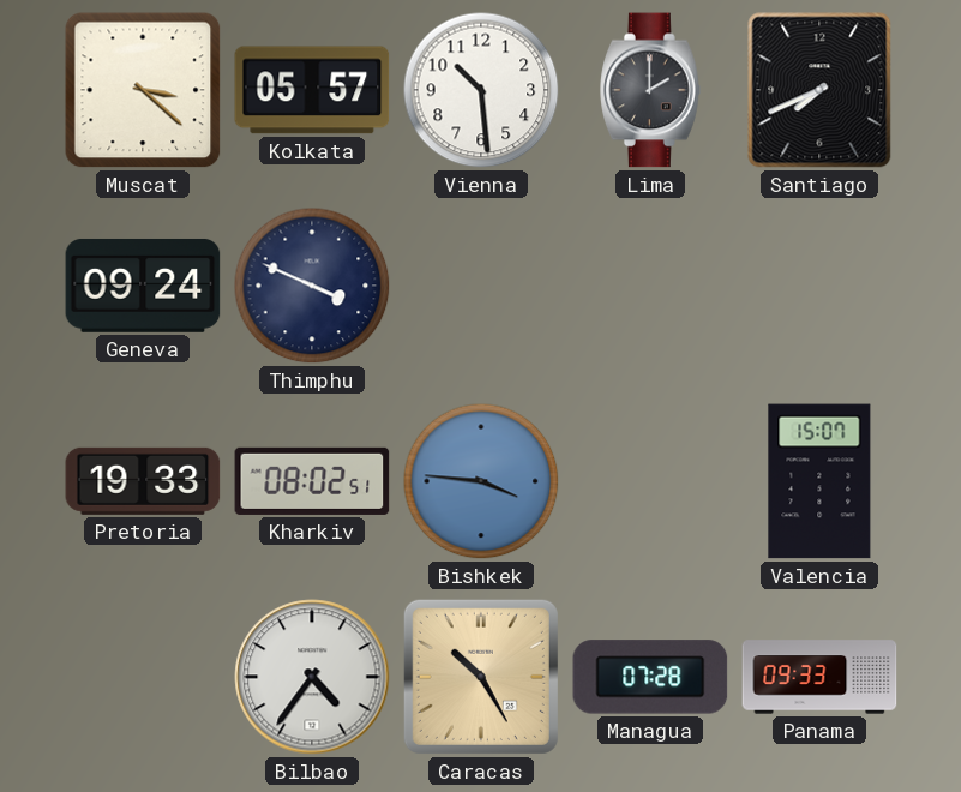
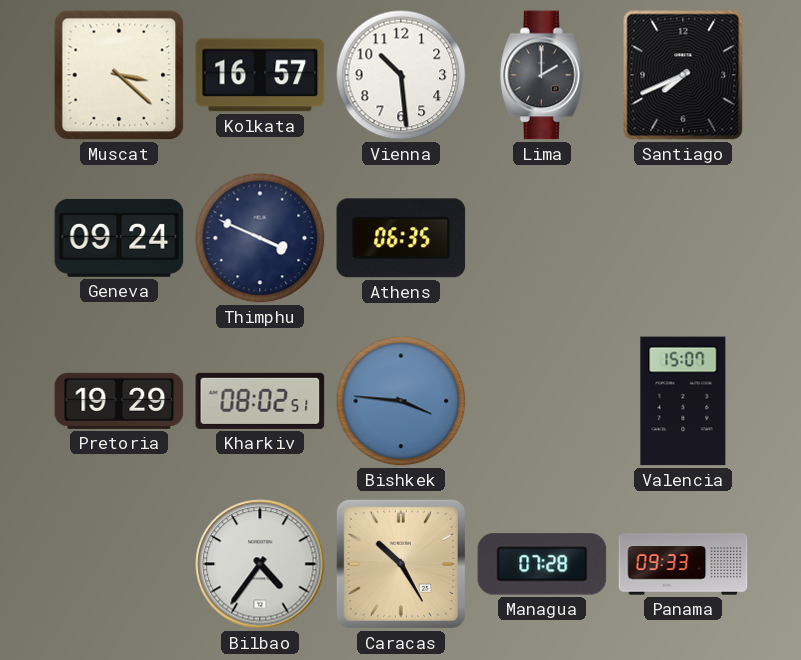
Kolkata: 05:57 -> 16:57
Athens: none -> 06:35
Pretoria: 19:33 -> 19:29
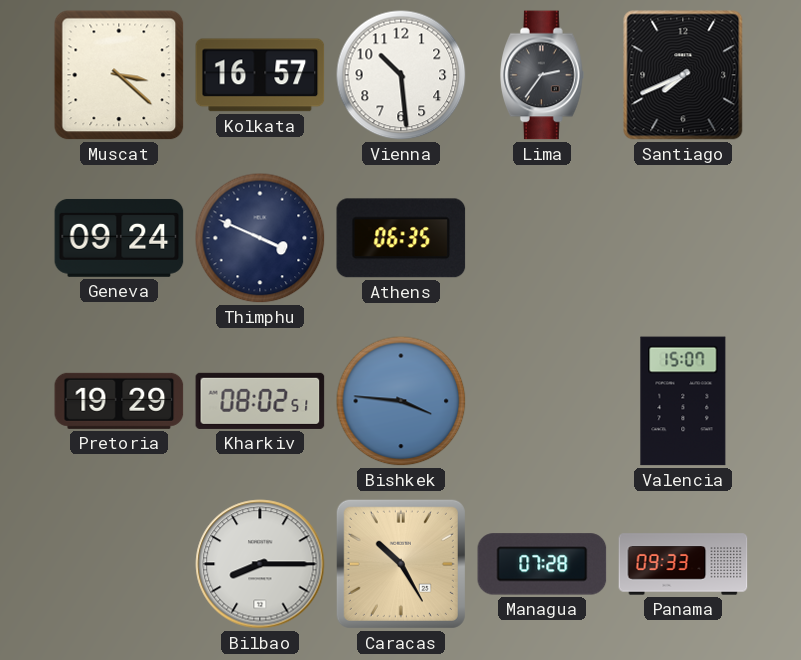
Lima: 2:00 -> 2:36
Bilbao: 4:36 -> 8:15
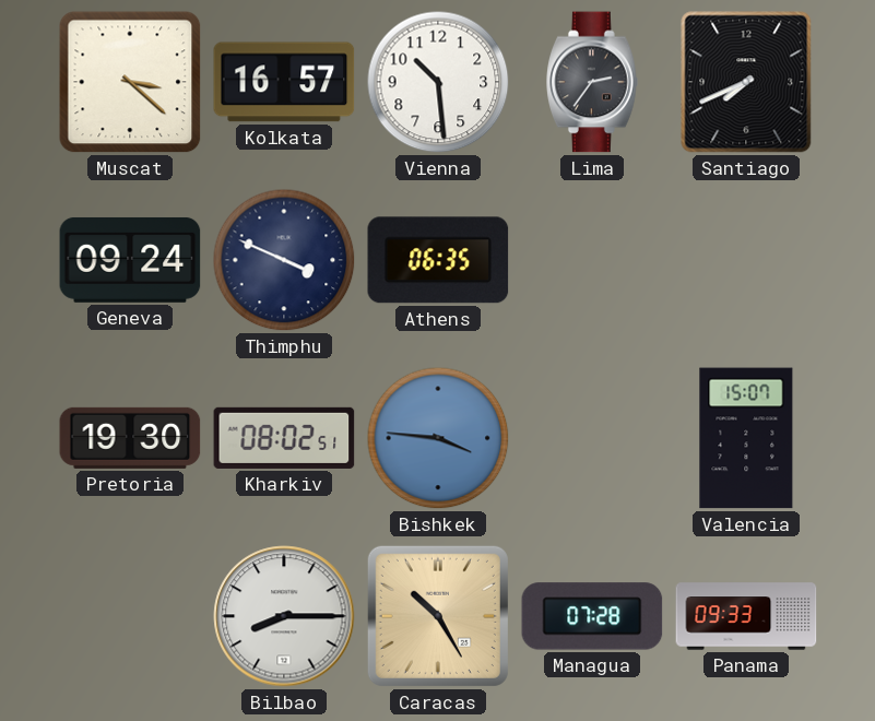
Pretoria: 19:29 -> 19:30
